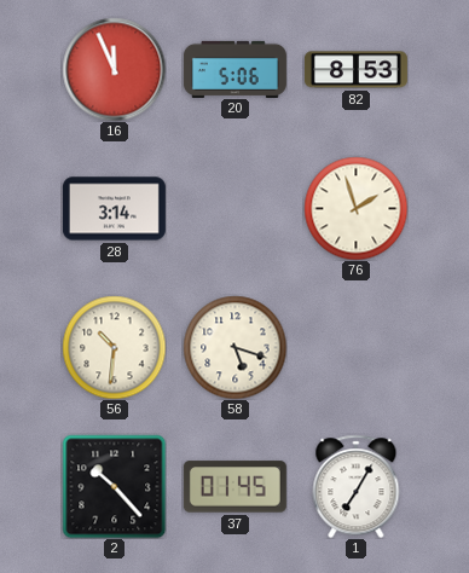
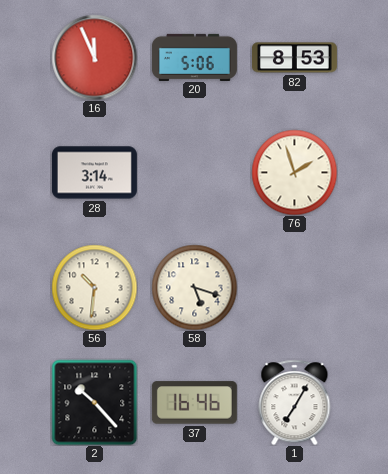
37: 01:45 -> 16:46
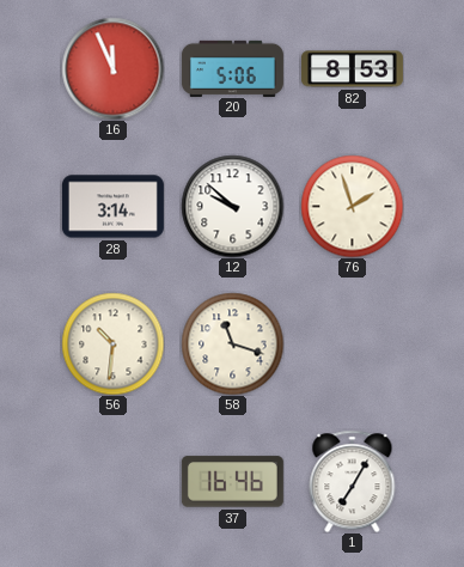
12: none -> 9:52
58: 5:18 -> 11:18
2: 10:23 -> none
